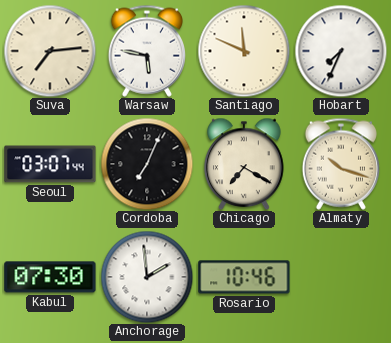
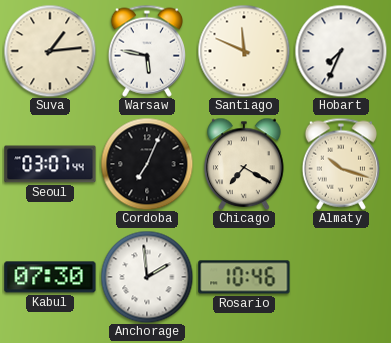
Suva: 7:14 -> 1:14
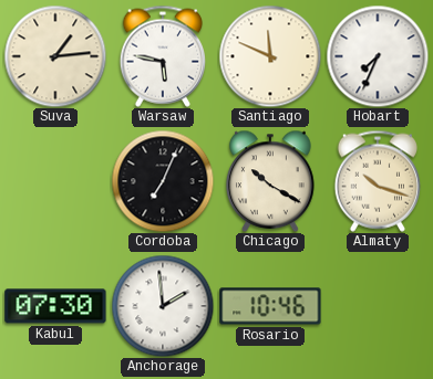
Seoul: 03:07 -> none
Chicago: 7:20 -> 10:20
